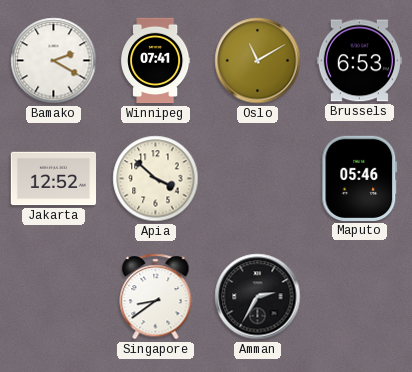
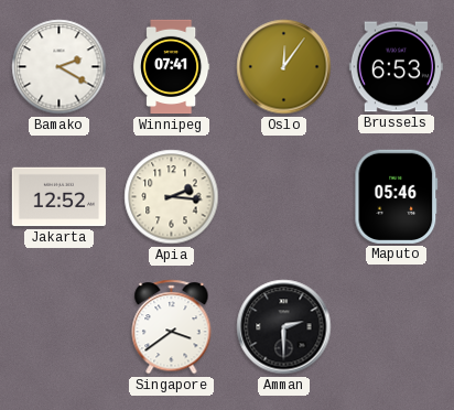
Oslo: 11:10 -> 12:06
Apia: 3:52 -> 2:16
Singapore: 8:39 -> 3:39
Amman: 2:35 -> 2:30
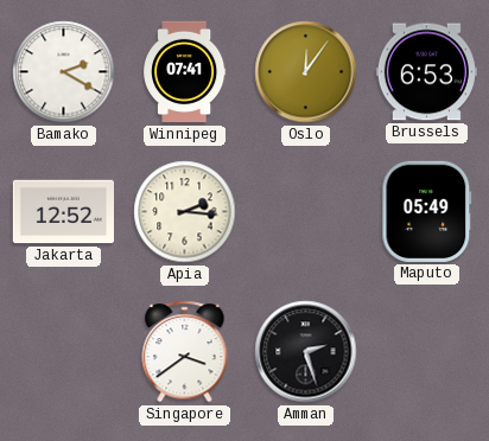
Maputo: 05:46 -> 05:49
Amman: 2:30 -> 2:27
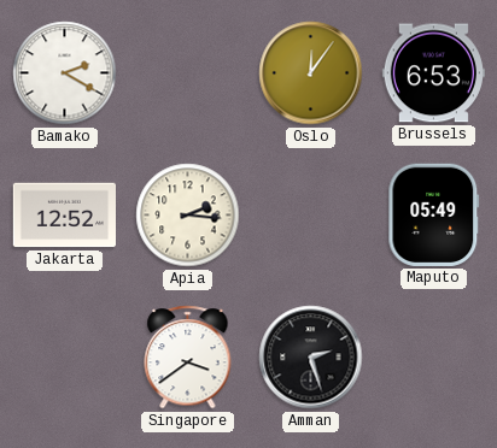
Winnipeg: 07:41 -> none
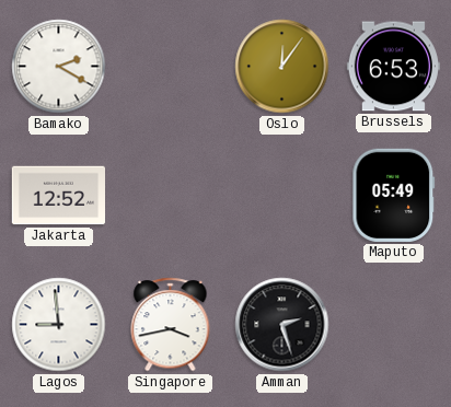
Apia: 2:16 -> none
Lagos: none -> 8:59
Singapore: 3:39 -> 3:43
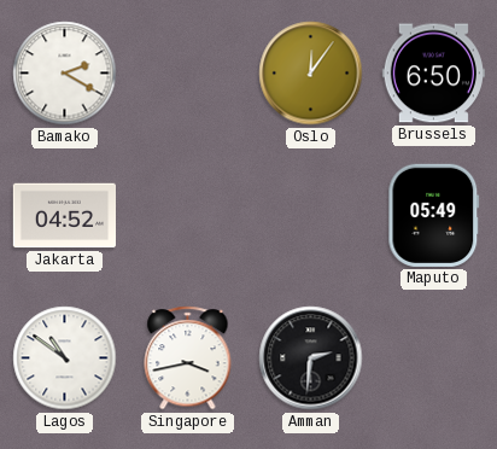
Brussels: 6:53 -> 6:50
Jakarta: 12:52 -> 04:52
Lagos: 8:59 -> 10:51
Amman: 2:27 -> 2:31
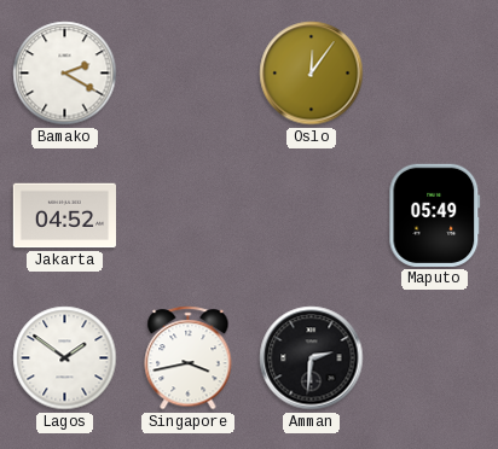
Brussels: 6:50 -> none
Lagos: 10:51 -> 1:51
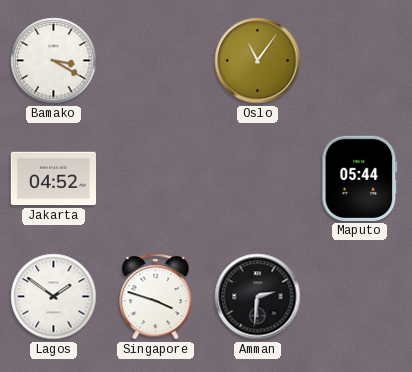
Bamako: 2:20 -> 3:20
Oslo: 12:06 -> 11:06
Maputo: 05:49 -> 05:44
Singapore: 3:43 -> 3:48
